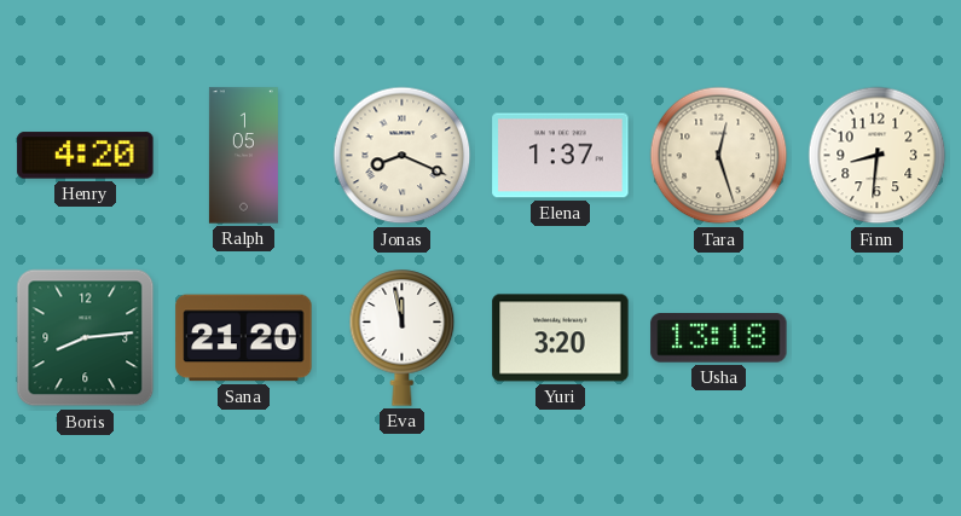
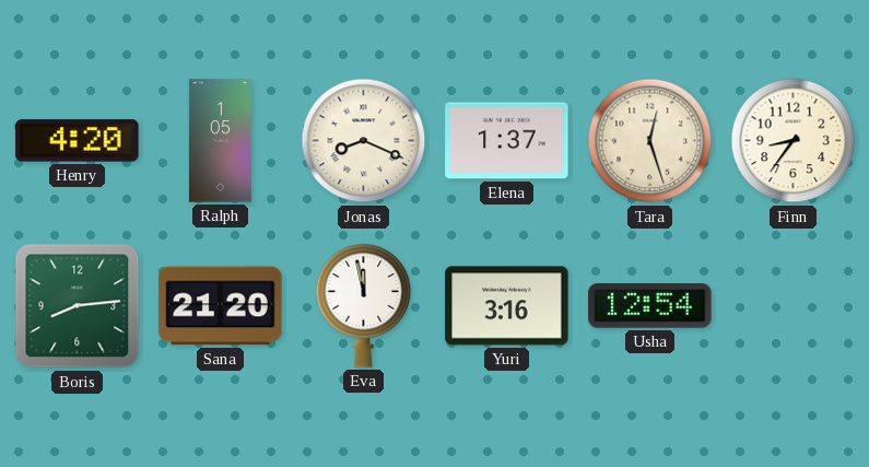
Finn: 8:31 -> 8:36
Yuri: 3:20 -> 3:16
Usha: 13:18 -> 12:54
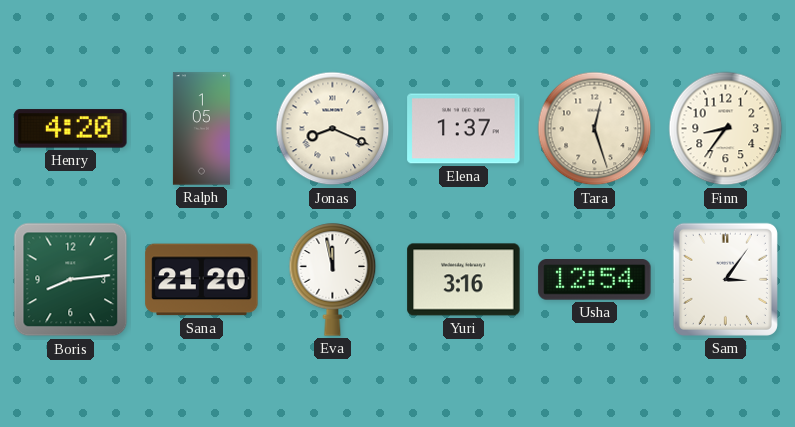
Sam: none -> 3:06
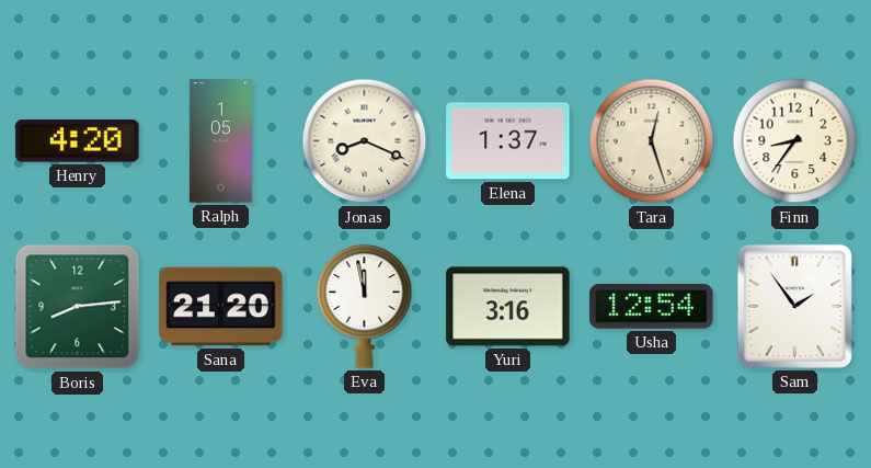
Sam: 3:06 -> 1:54
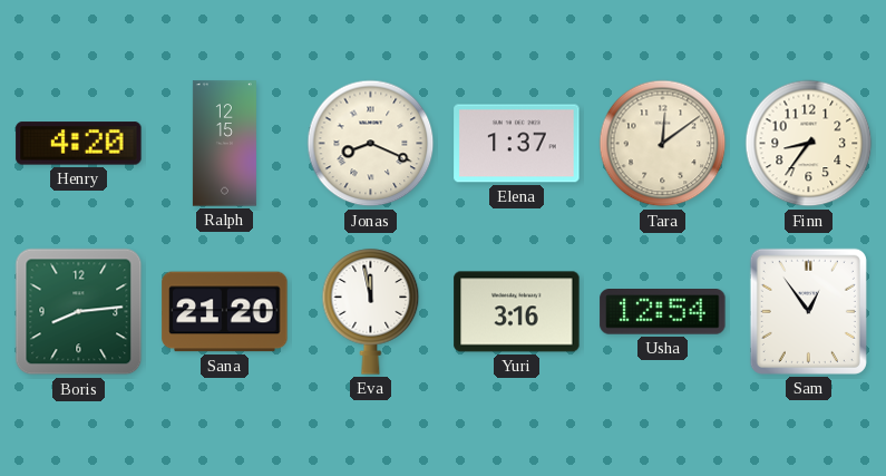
Ralph: 1:05 -> 12:15
Tara: 12:27 -> 12:09
Sam: 1:54 -> 12:54
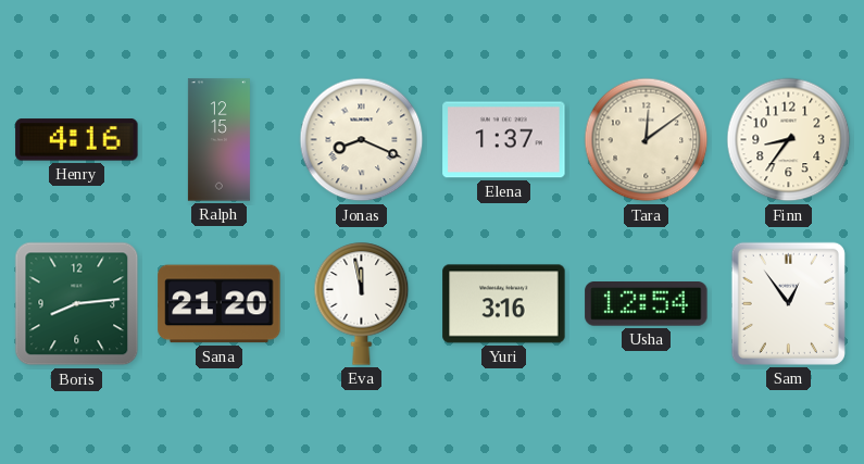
Henry: 4:20 -> 4:16
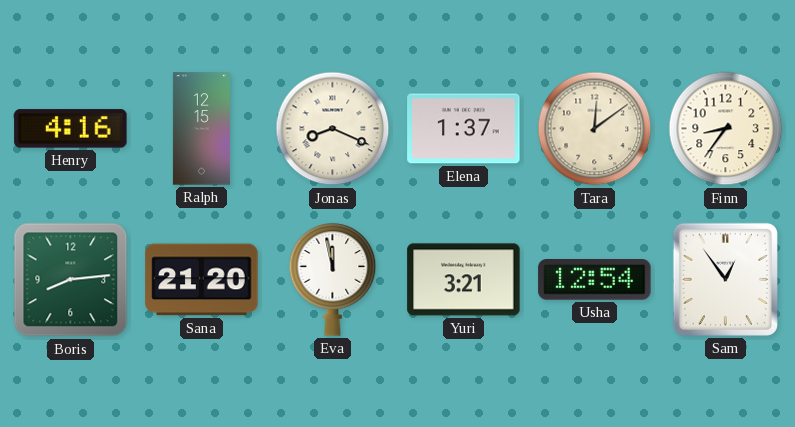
Yuri: 3:16 -> 3:21
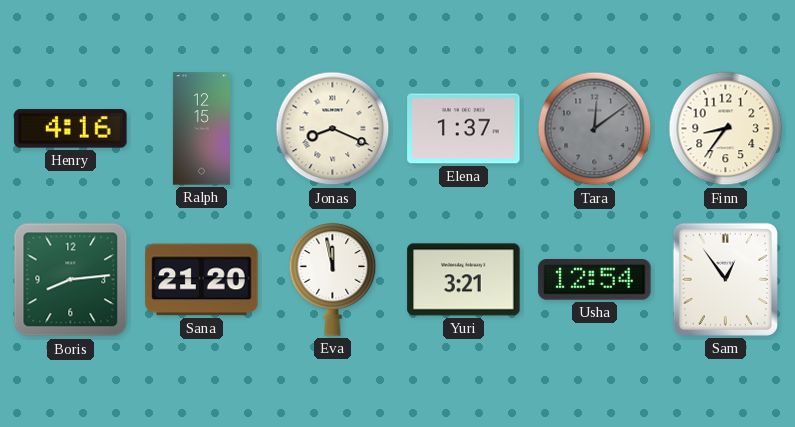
Tara dial: cream -> grey
